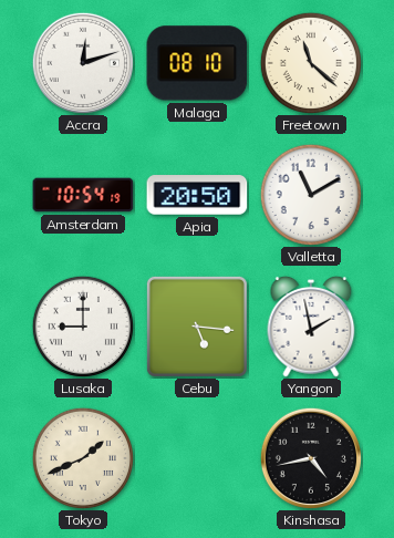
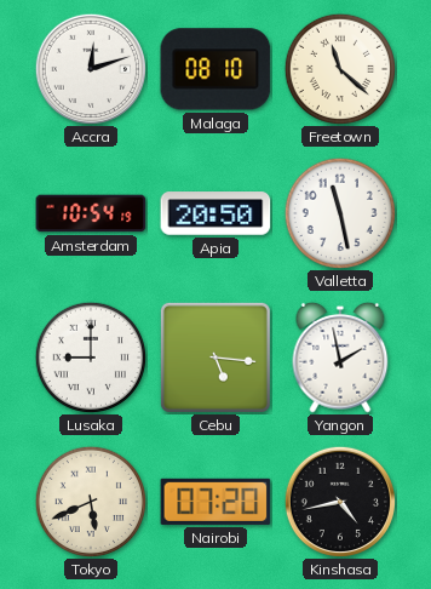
Valletta: 11:10 -> 11:28
Tokyo: 1:41 -> 5:41
Nairobi: none -> 07:20
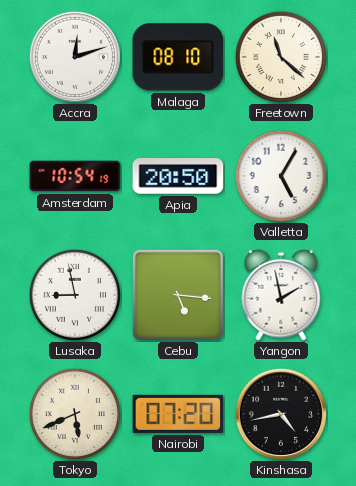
Valletta: 11:28 -> 5:05
Lusaka: 9:00 -> 8:58
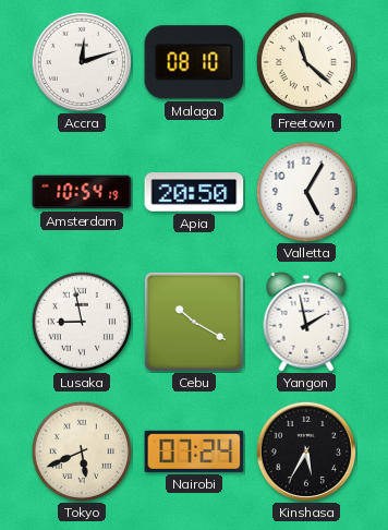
Cebu: 5:16 -> 10:20
Nairobi: 07:20 -> 07:24
Kinshasa: 4:43 -> 5:35
